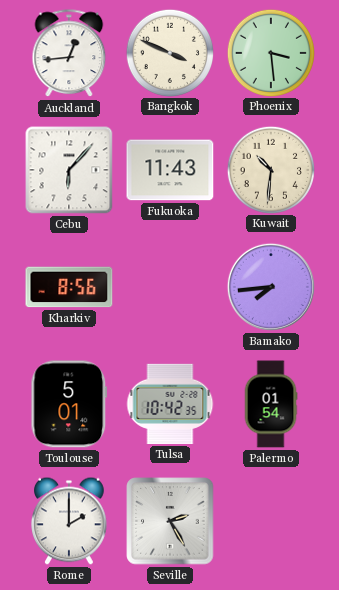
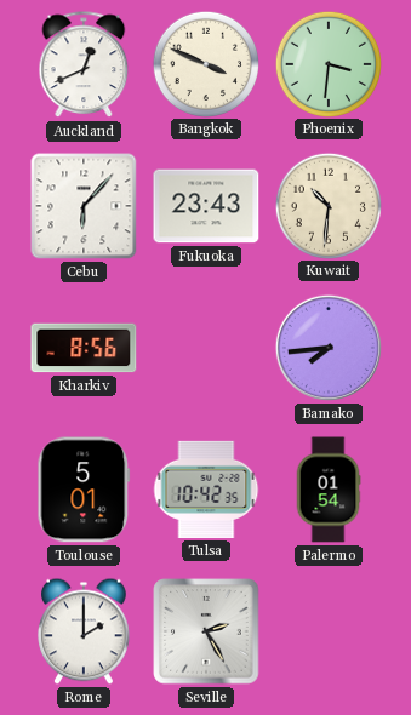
Auckland: 12:44 -> 12:41
Phoenix: 3:29 -> 3:31
Fukuoka: 11:43 -> 23:43
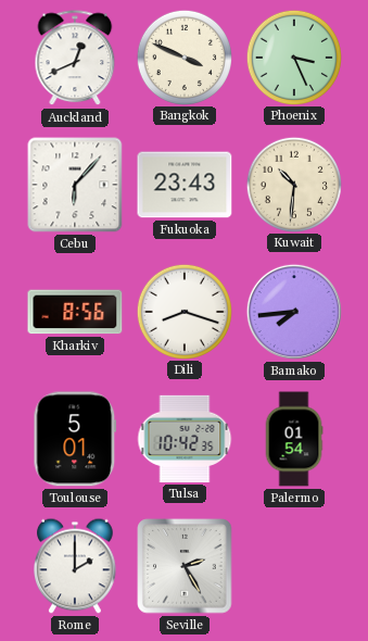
Phoenix: 3:31 -> 3:26
Dili: none -> 8:18
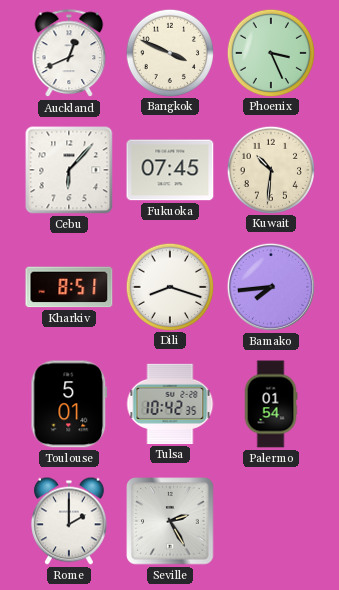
Fukuoka: 23:43 -> 07:45
Kharkiv: 8:56 -> 8:51
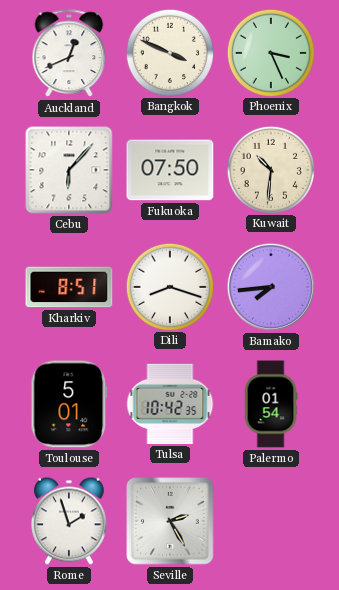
Fukuoka: 07:45 -> 07:50
Rome: 2:00 -> 1:57
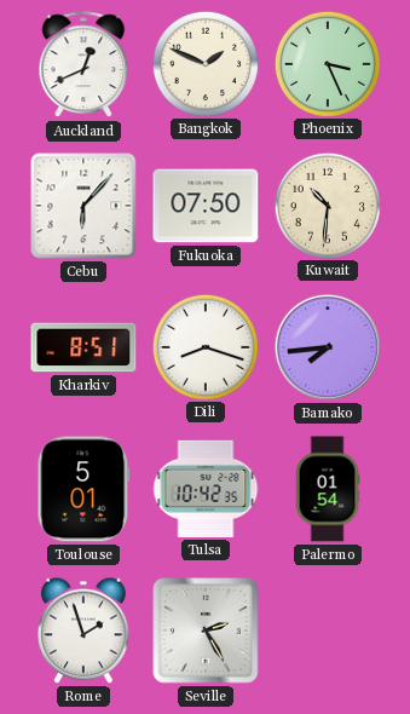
Bangkok: 3:49 -> 1:49
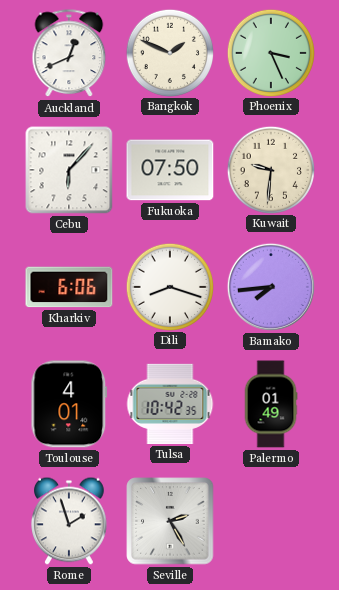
Kuwait: 10:31 -> 9:31
Kharkiv: 8:51 -> 6:06
Toulouse: 5:01 -> 4:01
Palermo: 01:54 -> 01:49
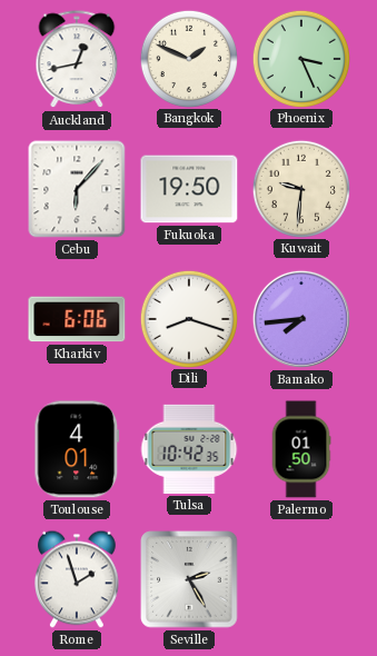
Auckland: 12:41 -> 12:43
Fukuoka: 07:50 -> 19:50
Palermo: 01:49 -> 01:50
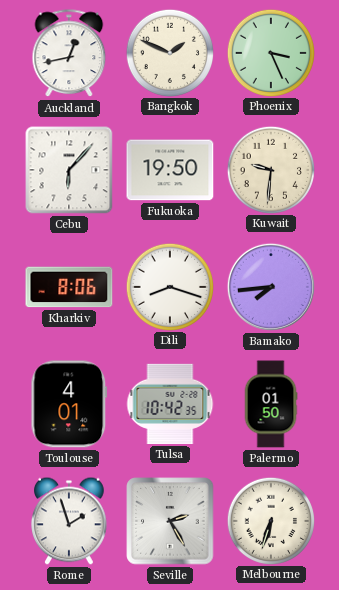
Kharkiv: 6:06 -> 8:06
Melbourne: none -> 6:33
